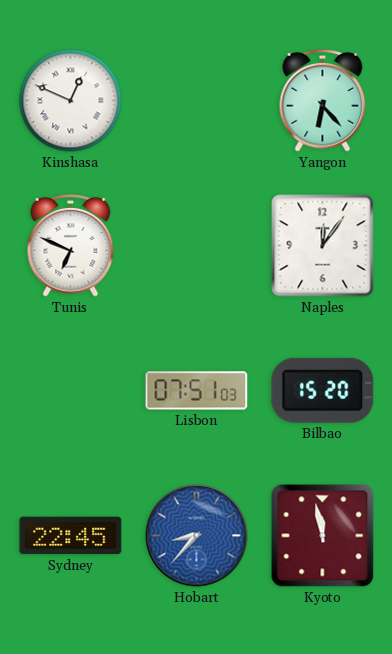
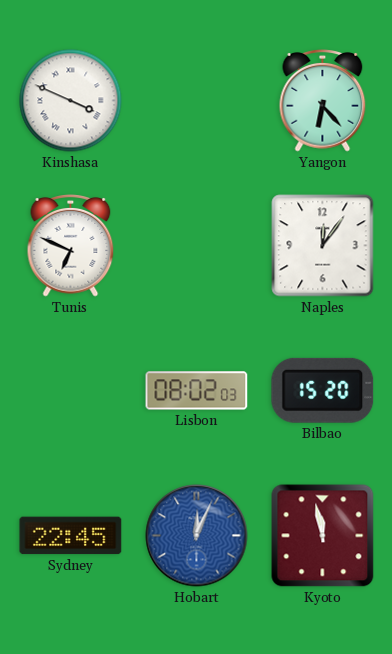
Kinshasa: 12:49 -> 3:49
Lisbon: 07:51 -> 08:02
Hobart: 8:37 -> 12:04
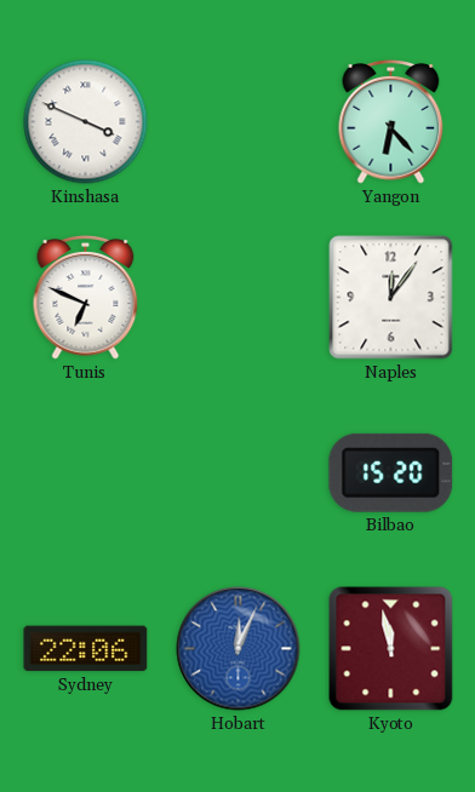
Lisbon: 08:02 -> none
Sydney: 22:45 -> 22:06
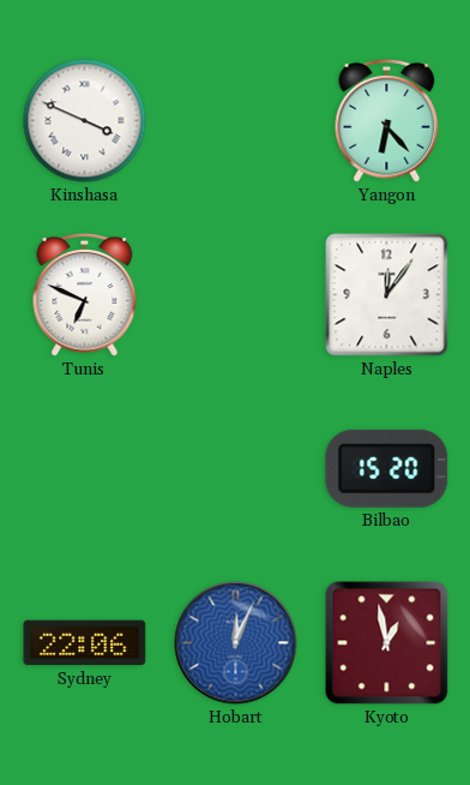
Kyoto: 11:58 -> 12:58
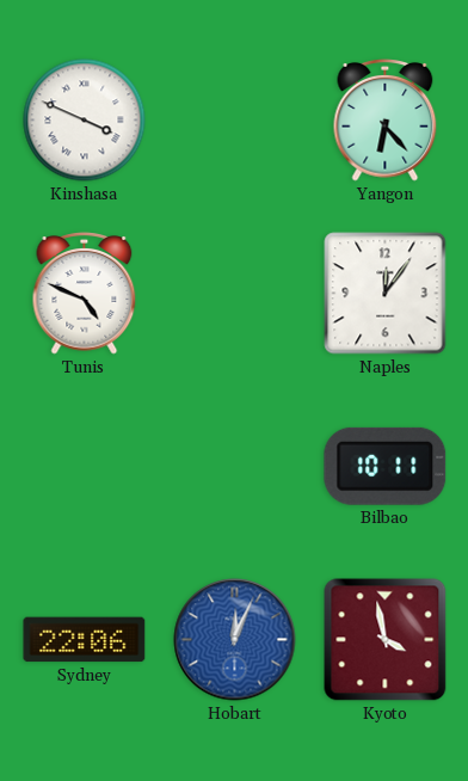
Tunis: 6:49 -> 4:49
Bilbao: 15:20 -> 10:11
Kyoto: 12:58 -> 3:58
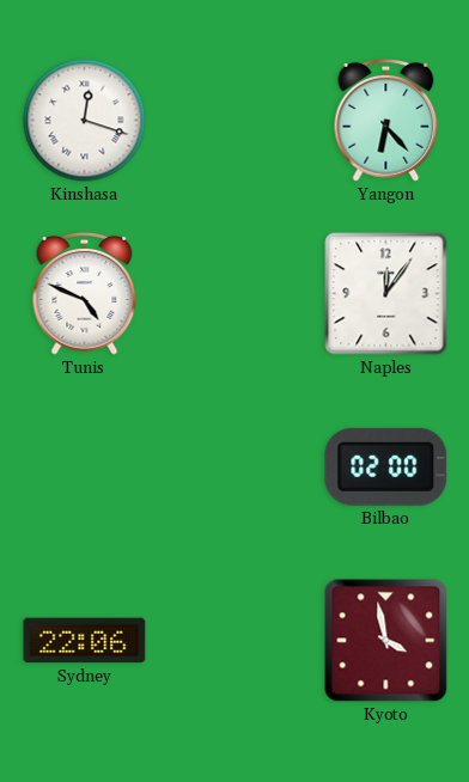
Kinshasa: 3:49 -> 12:18
Bilbao: 10:11 -> 02:00
Hobart: 12:04 -> none
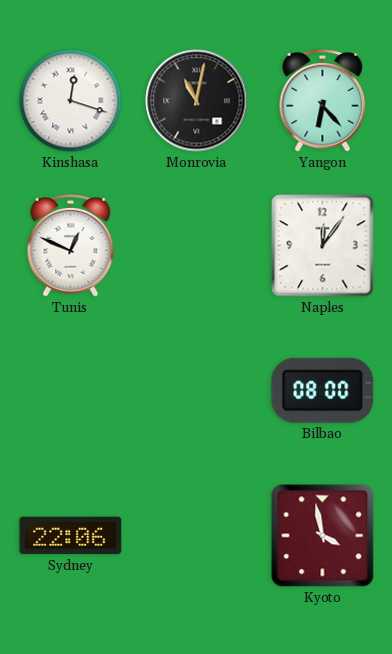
Monrovia: none -> 11:02
Tunis: 4:49 -> 12:49
Bilbao: 02:00 -> 08:00
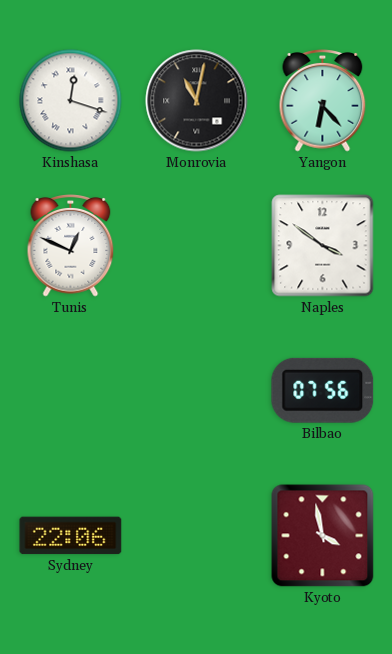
Naples: 12:06 -> 3:51
Bilbao: 08:00 -> 07:56
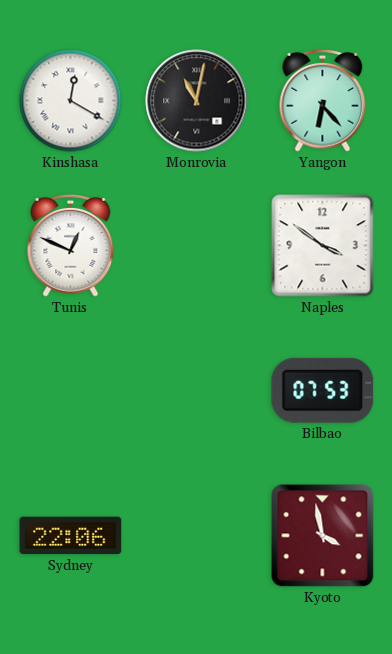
Kinshasa: 12:18 -> 12:20
Bilbao: 07:56 -> 07:53
